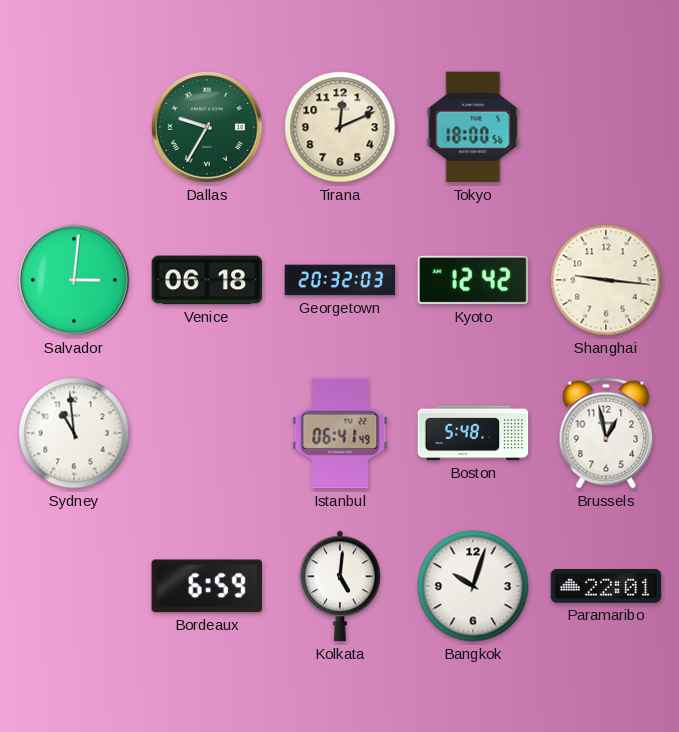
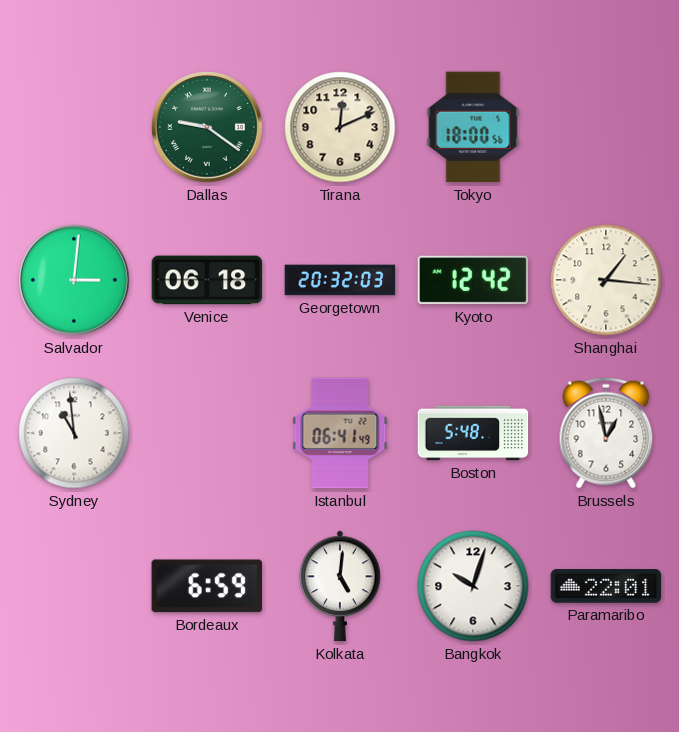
Dallas: 9:35 -> 9:21
Shanghai: 9:16 -> 1:16
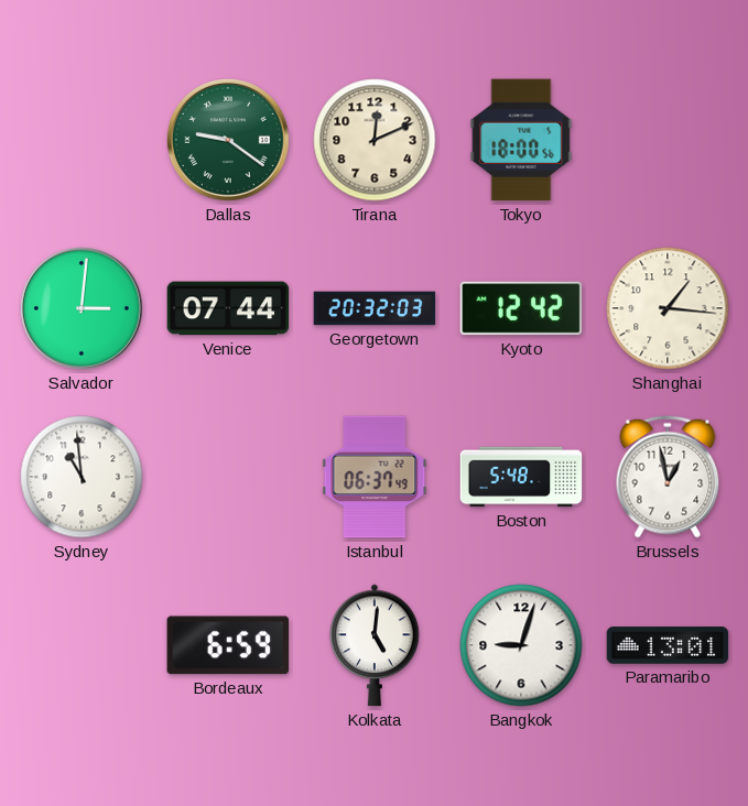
Venice: 06:18 -> 07:44
Istanbul: 06:41 -> 06:37
Bangkok: 10:03 -> 9:03
Paramaribo: 22:01 -> 13:01
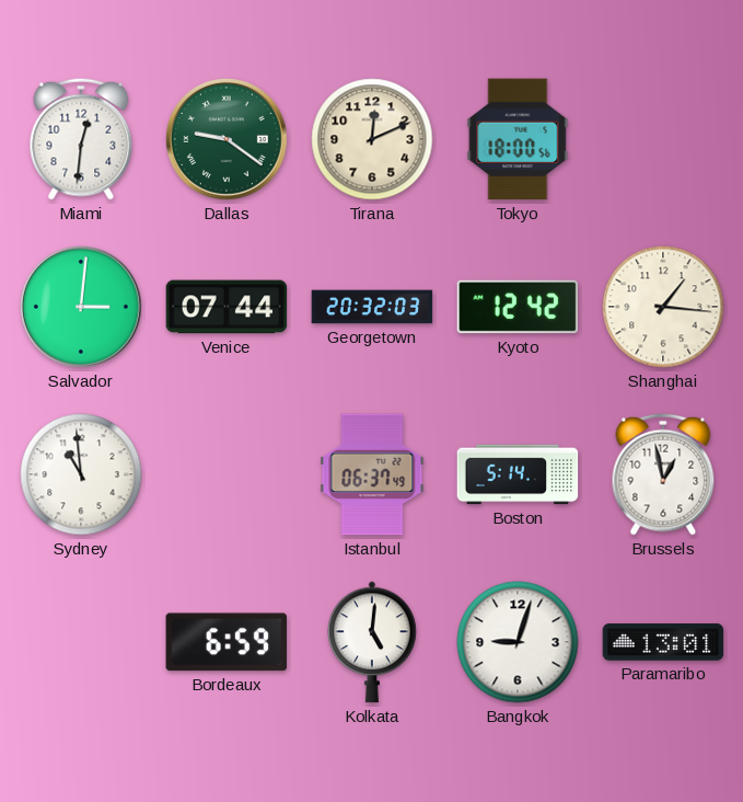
Miami: none -> 12:31
Boston: 5:48 -> 5:14
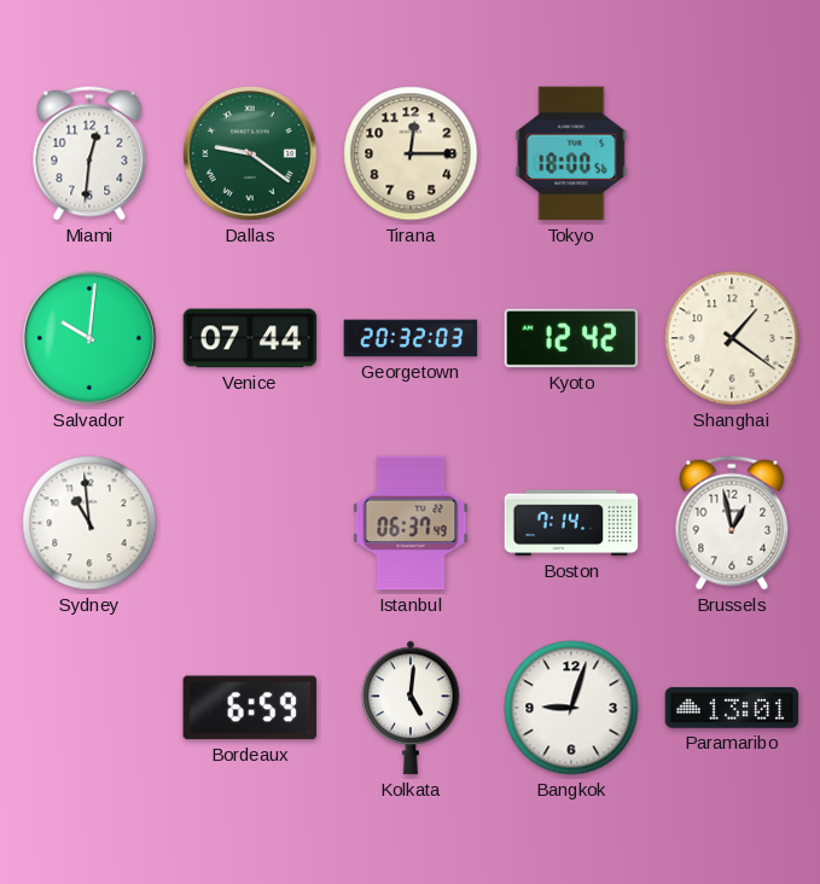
Tirana: 12:11 -> 12:15
Salvador: 3:01 -> 10:01
Shanghai: 1:16 -> 1:21
Boston: 5:14 -> 7:14
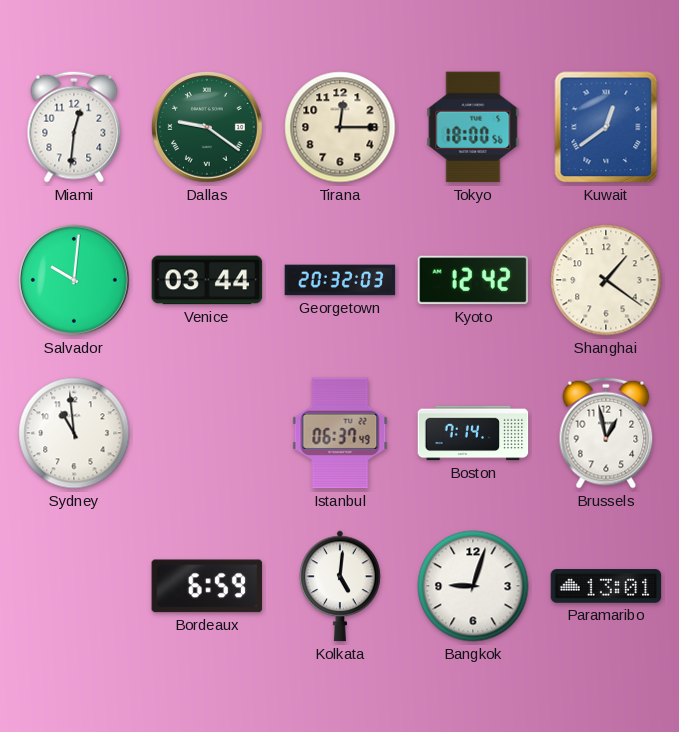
Kuwait: none -> 12:39
Venice: 07:44 -> 03:44
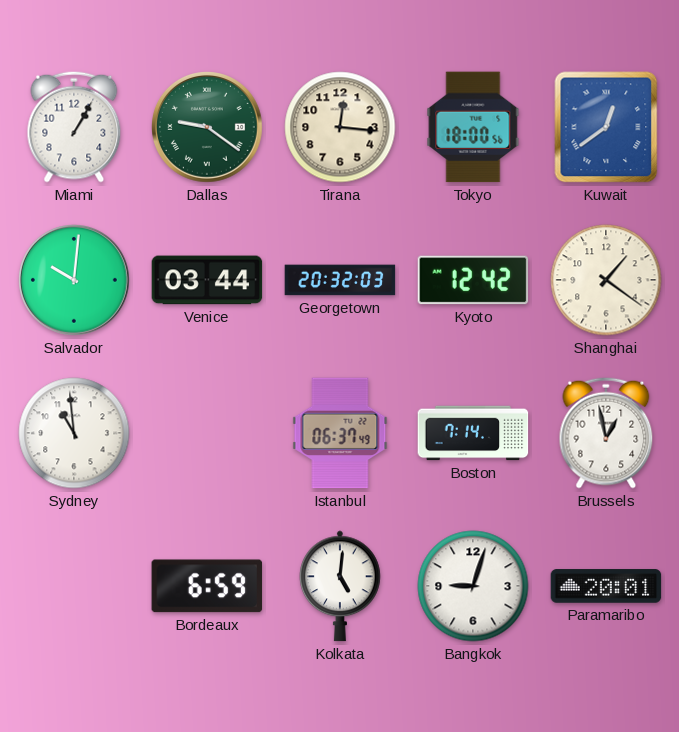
Miami: 12:31 -> 1:05
Tirana: 12:15 -> 12:16
Paramaribo: 13:01 -> 20:01
